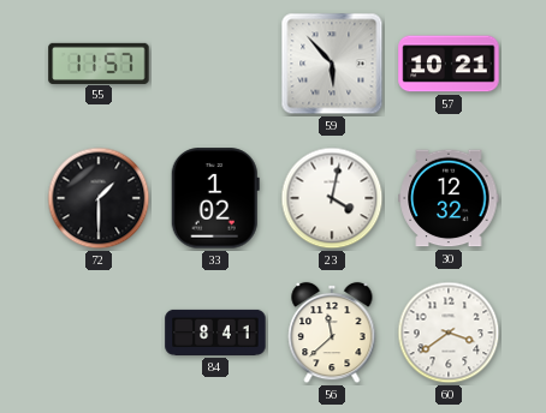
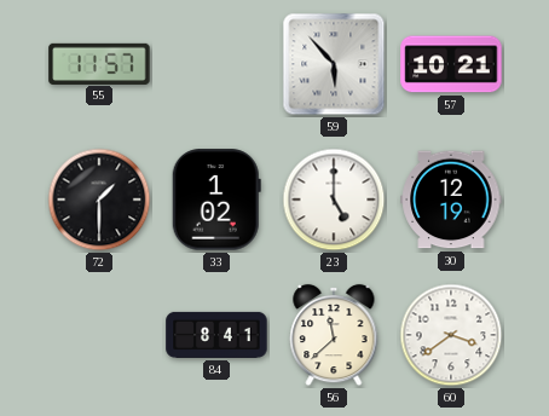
23: 4:02 -> 5:00
30: 12:32 -> 12:19
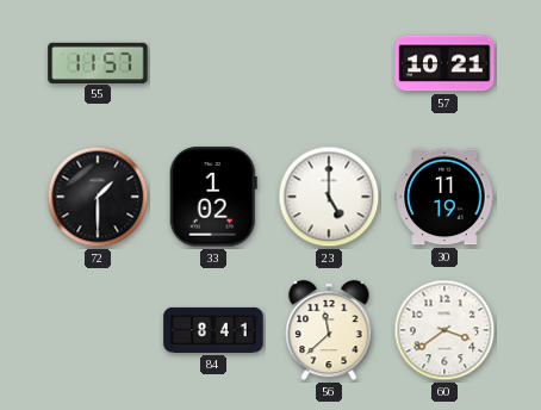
59: 5:53 -> none
30: 12:19 -> 11:19
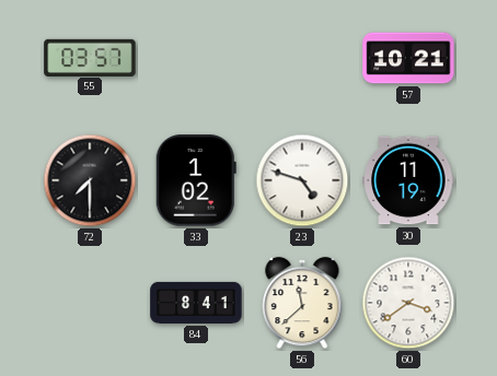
55: 11:57 -> 03:57
72: 1:30 -> 7:30
23: 5:00 -> 4:48
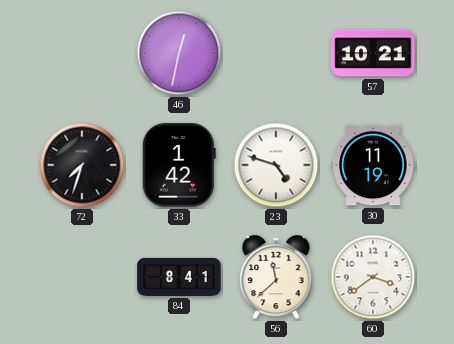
55: 03:57 -> none
46: none -> 12:32
72: 7:30 -> 7:33
33: 1:02 -> 1:42
